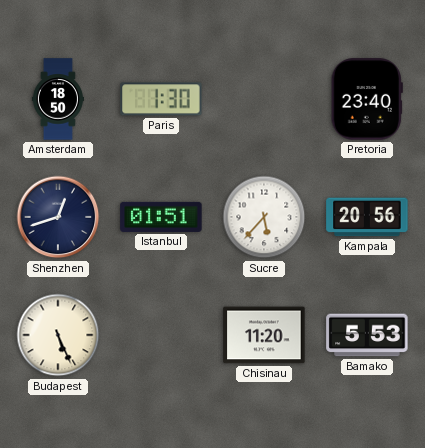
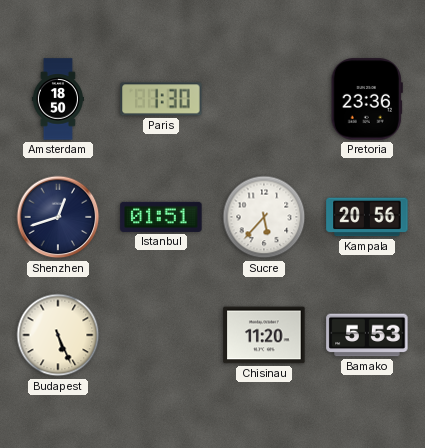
Pretoria: 23:40 -> 23:36
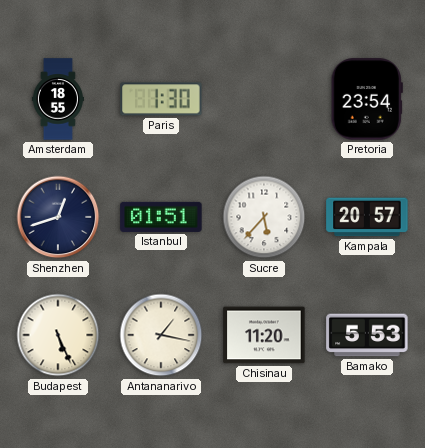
Amsterdam: 18:50 -> 18:55
Pretoria: 23:36 -> 23:54
Kampala: 20:56 -> 20:57
Antananarivo: none -> 1:17
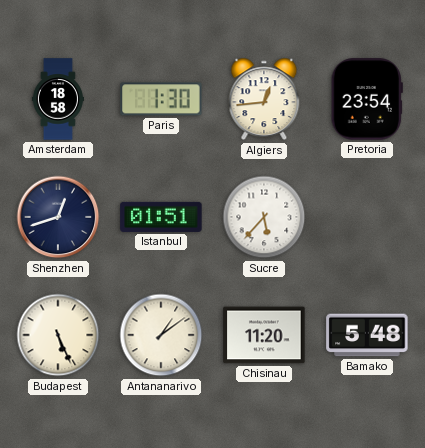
Amsterdam: 18:55 -> 18:58
Algiers: none -> 12:44
Kampala: 20:57 -> none
Antananarivo: 1:17 -> 1:09
Bamako: 5:53 -> 5:48
